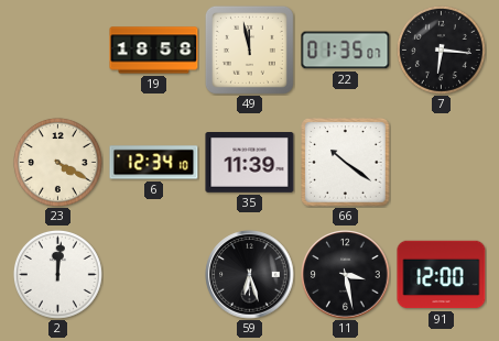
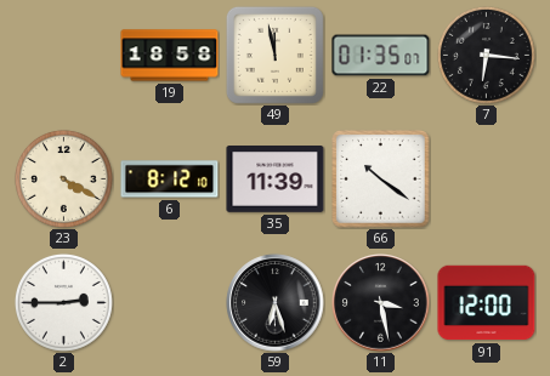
6: 12:34 -> 8:12
2: 12:01 -> 2:45
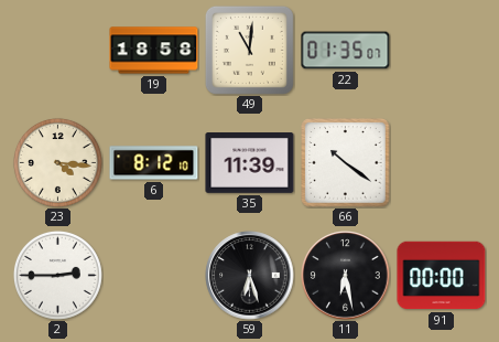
49: 11:58 -> 11:01
7: 6:16 -> none
23: 4:20 -> 4:16
11: 3:28 -> 6:28
91: 12:00 -> 00:00
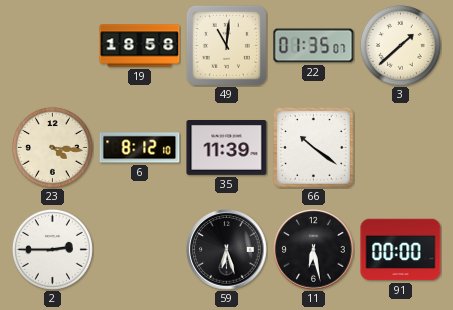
3: none -> 1:38
